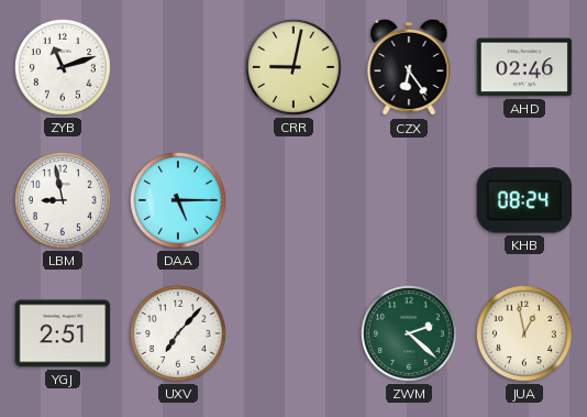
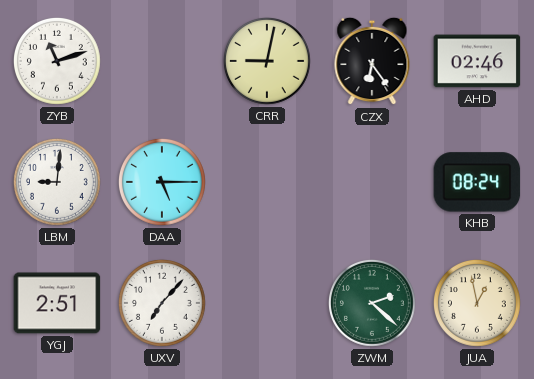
LBM: 8:58 -> 9:01
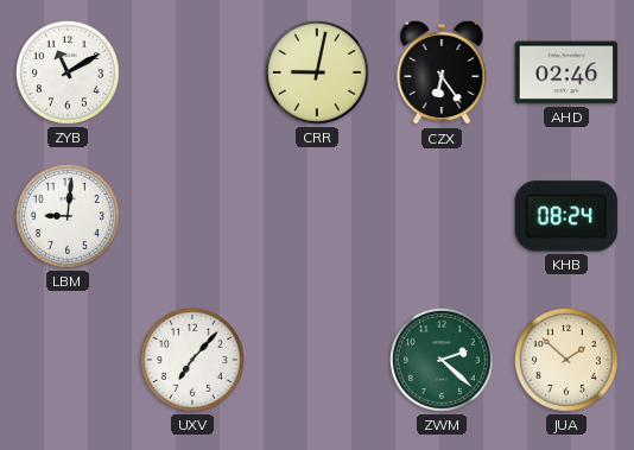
ZYB: 11:12 -> 11:10
DAA: 5:15 -> none
YGJ: 2:51 -> none
JUA: 12:58 -> 1:52
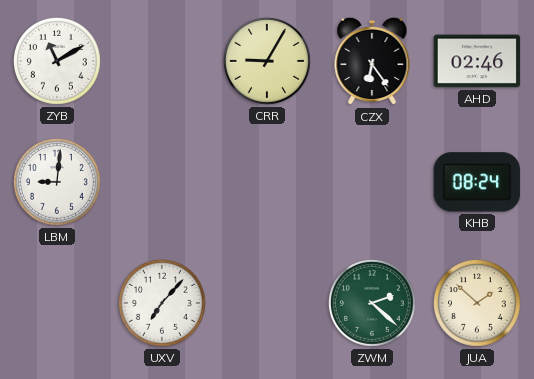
CRR: 9:02 -> 9:05
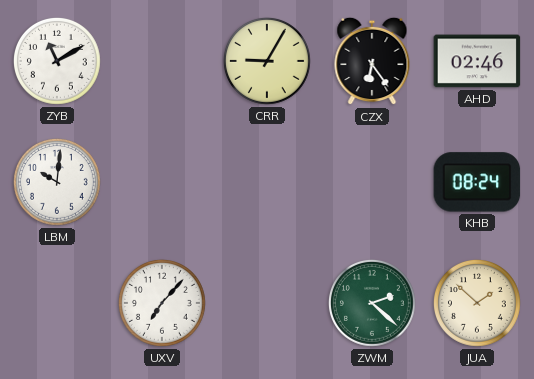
LBM: 9:01 -> 10:01
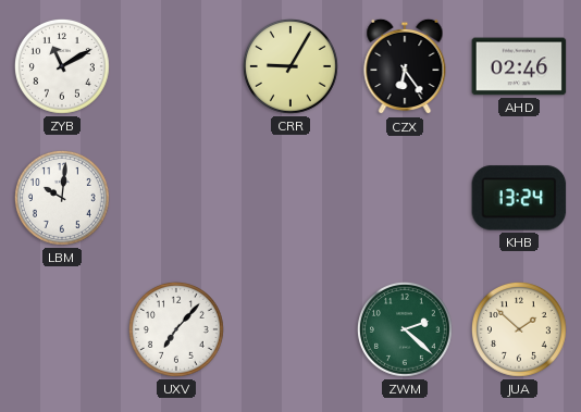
KHB: 08:24 -> 13:24
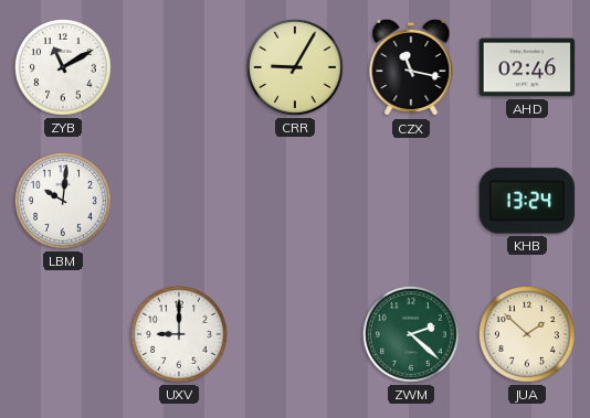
CZX: 6:24 -> 11:17
UXV: 7:07 -> 9:00
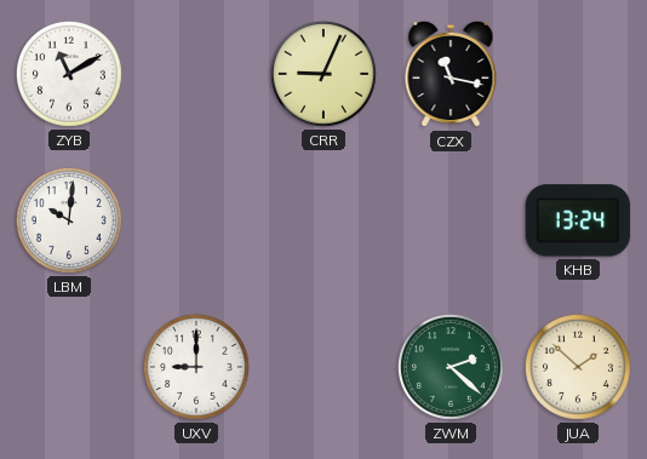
CRR: 9:05 -> 9:04
AHD: 02:46 -> none
